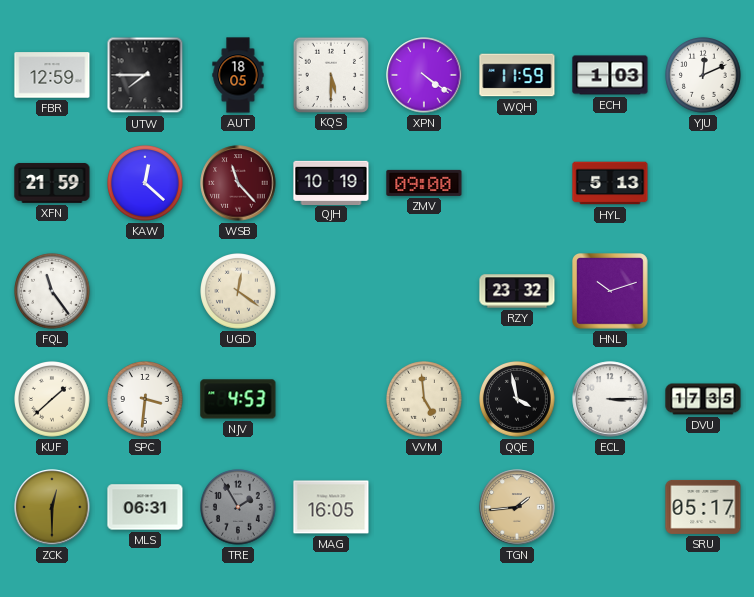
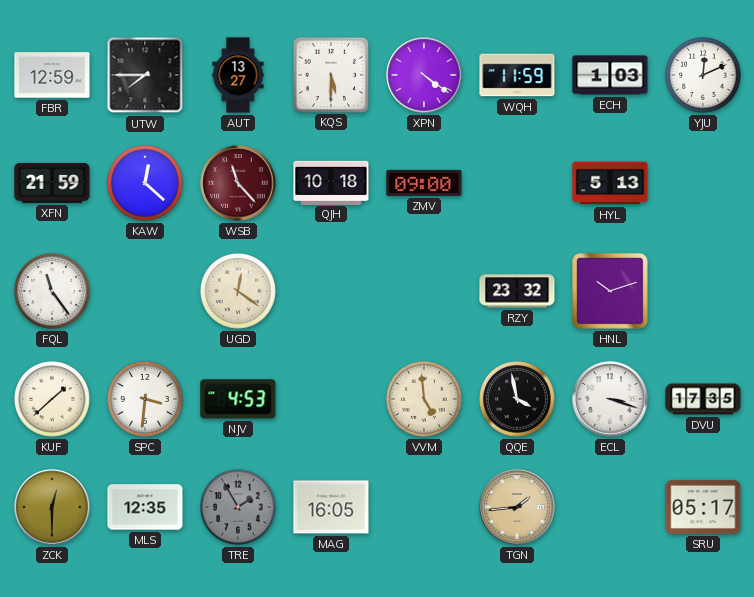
AUT: 18:05 -> 13:27
QJH: 10:19 -> 10:18
ECL: 3:15 -> 3:18
MLS: 06:31 -> 12:35
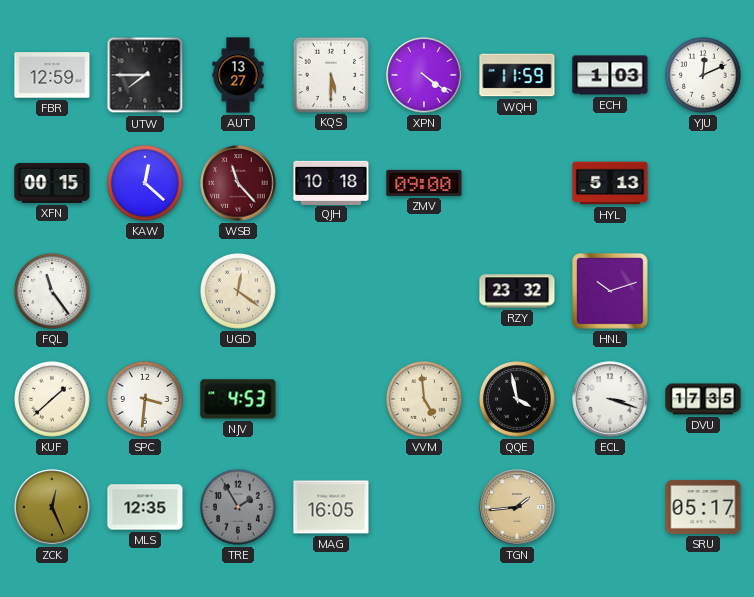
XFN: 21:59 -> 00:15
ZCK: 12:30 -> 12:26
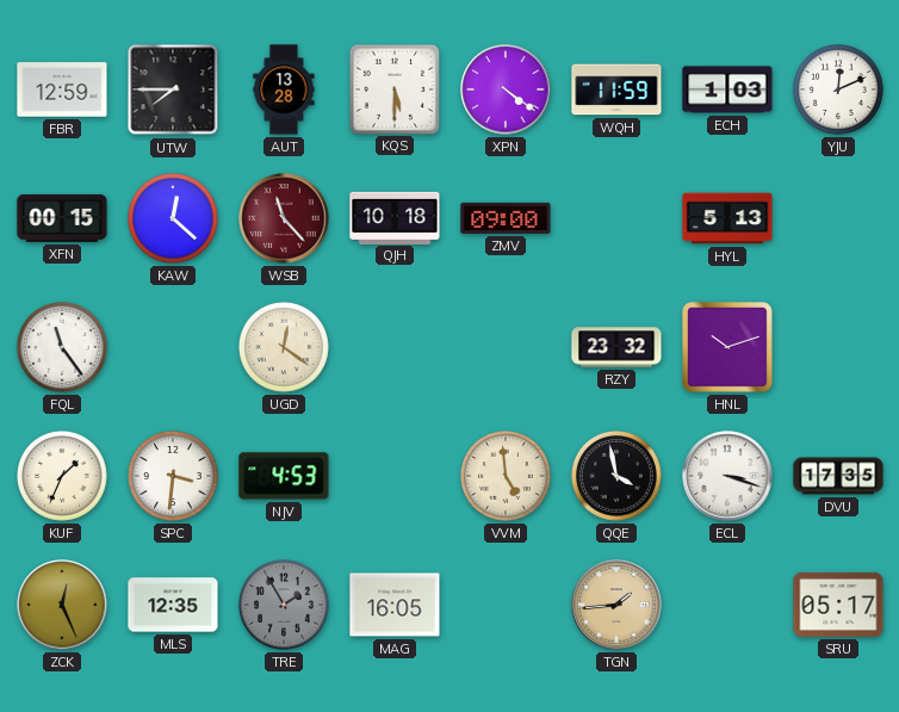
AUT: 13:27 -> 13:28
KUF: 1:38 -> 1:34
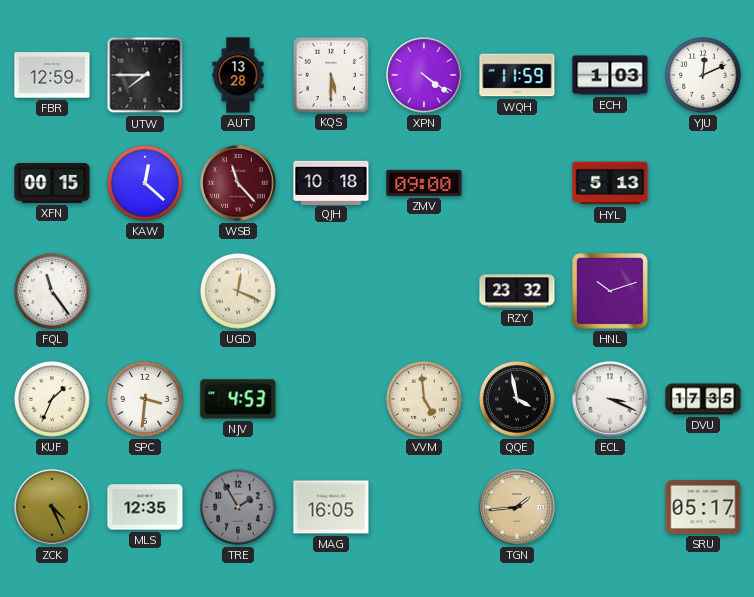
UGD: 12:21 -> 12:19
ECL: 3:18 -> 3:19
ZCK: 12:26 -> 4:26
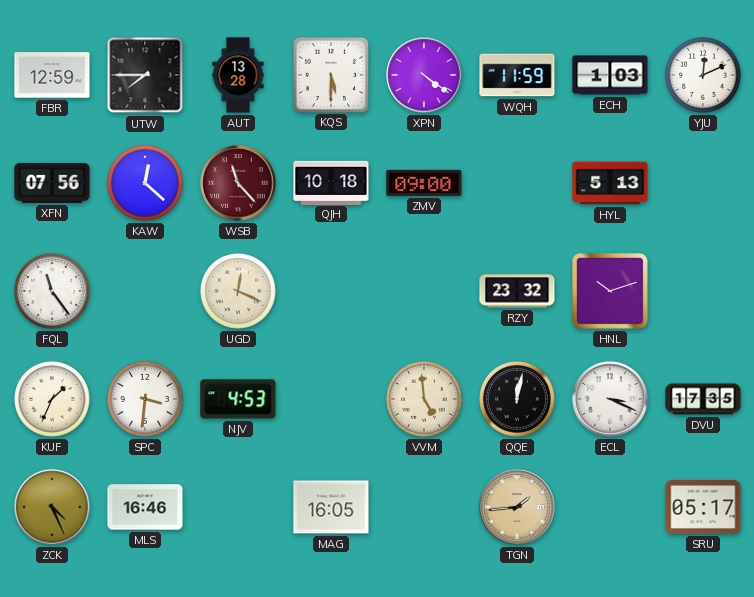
XFN: 00:15 -> 07:56
QQE: 3:58 -> 12:02
MLS: 12:35 -> 16:46
TRE: 1:55 -> none
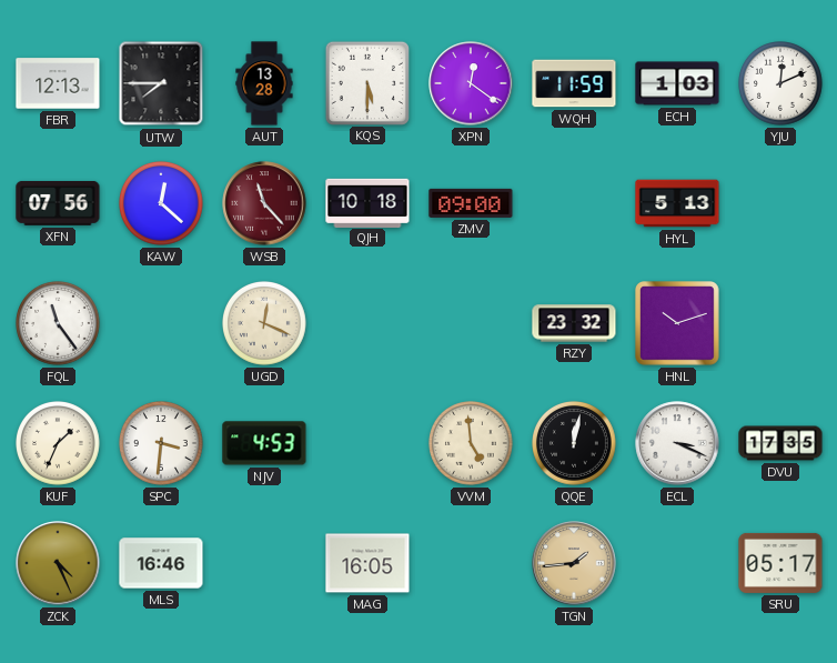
FBR: 12:59 -> 12:13
XPN: 4:21 -> 12:21
